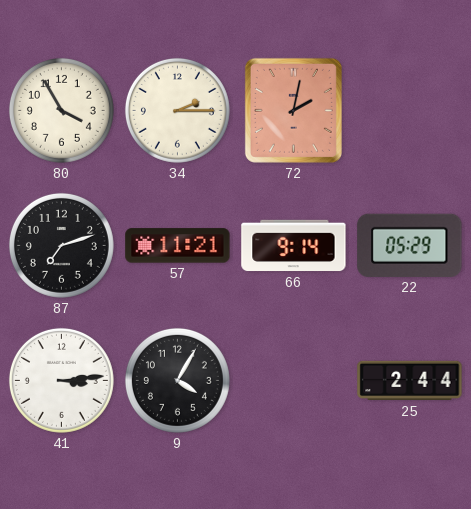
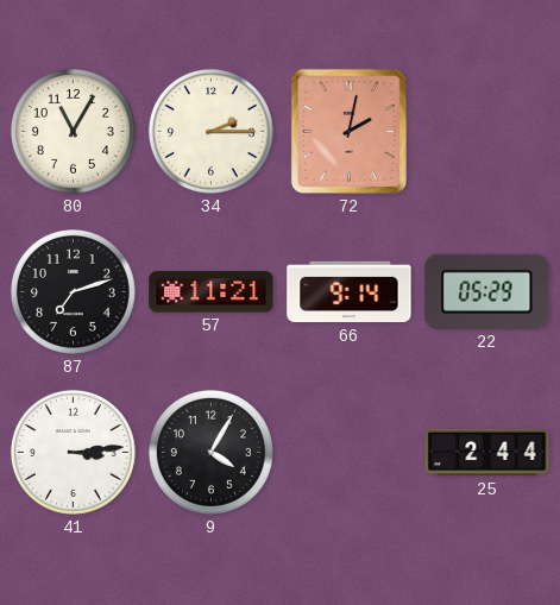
80: 3:55 -> 11:05
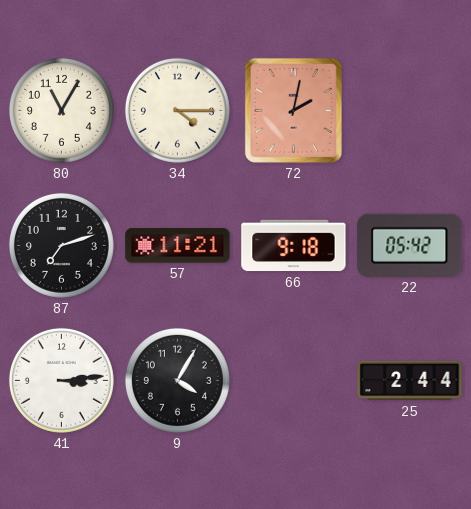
34: 2:15 -> 4:15
66: 9:14 -> 9:18
22: 05:29 -> 05:42
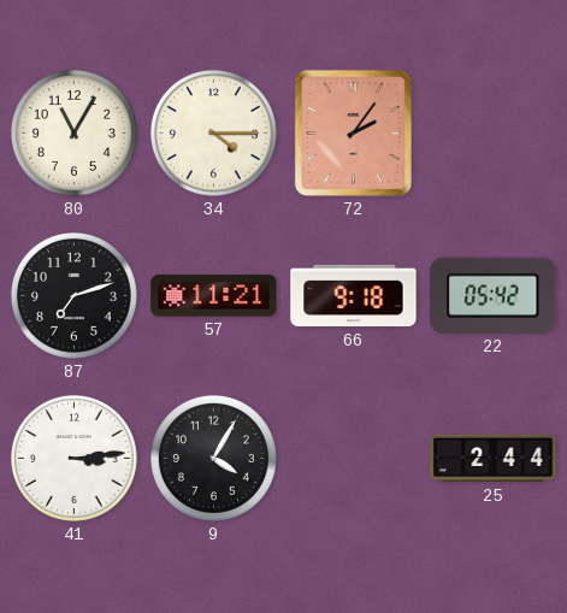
72: 2:02 -> 2:06
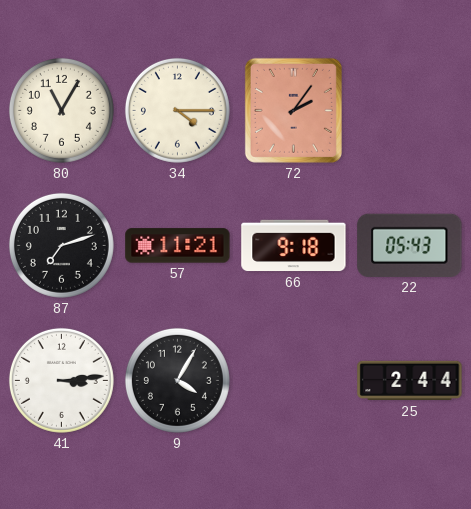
22: 05:42 -> 05:43
